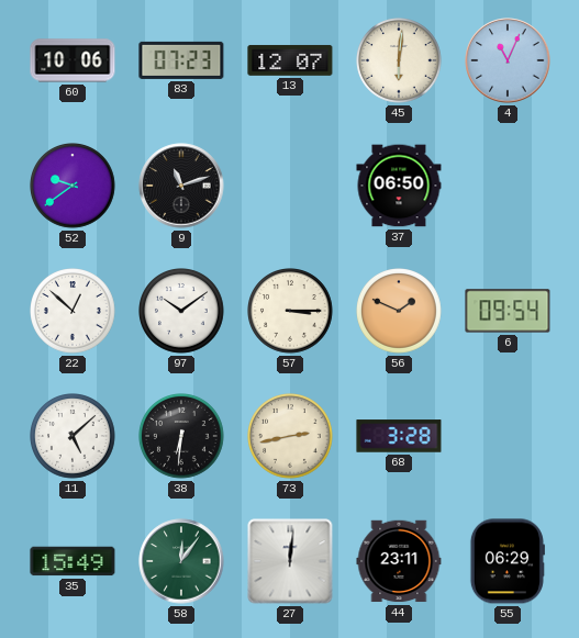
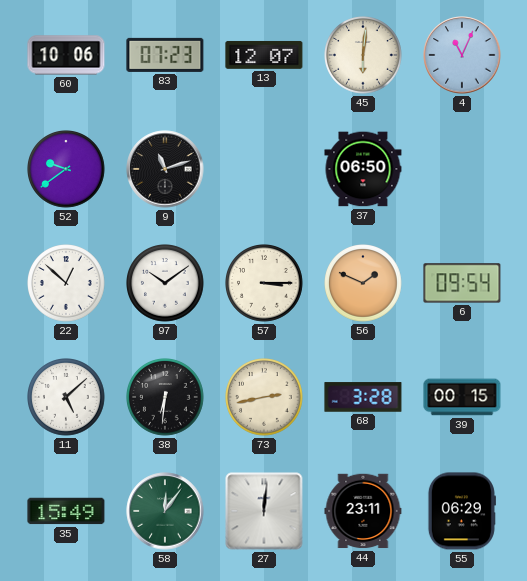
39: none -> 00:15
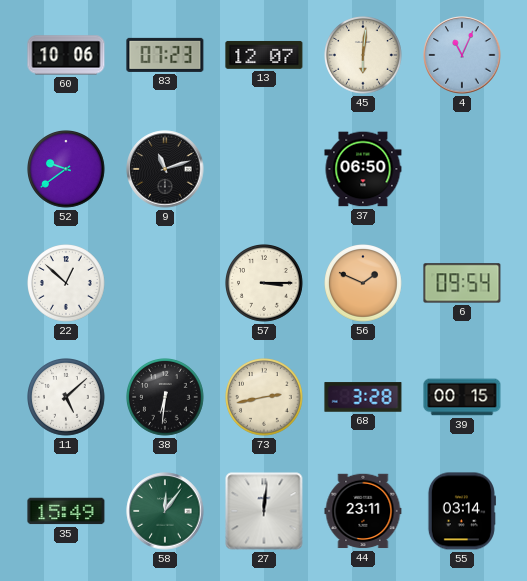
97: 10:09 -> none
55: 06:29 -> 03:14
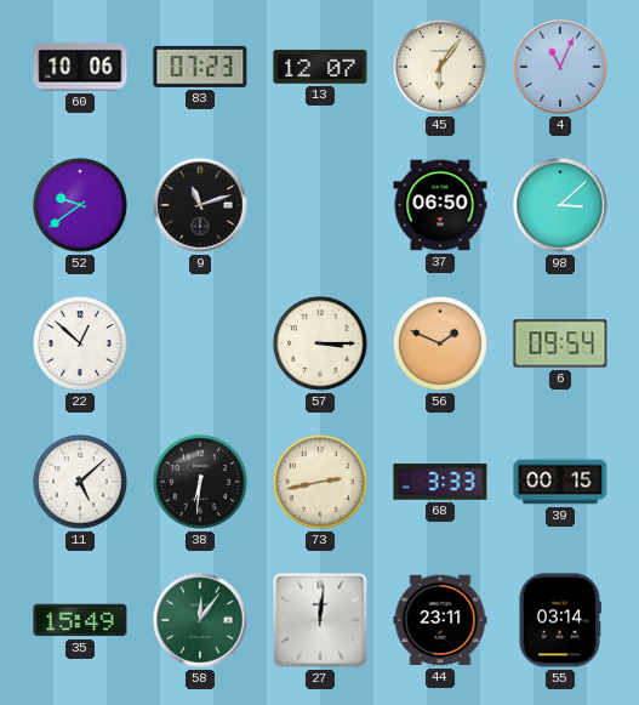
45: 6:01 -> 6:06
98: none -> 3:08
68: 3:28 -> 3:33
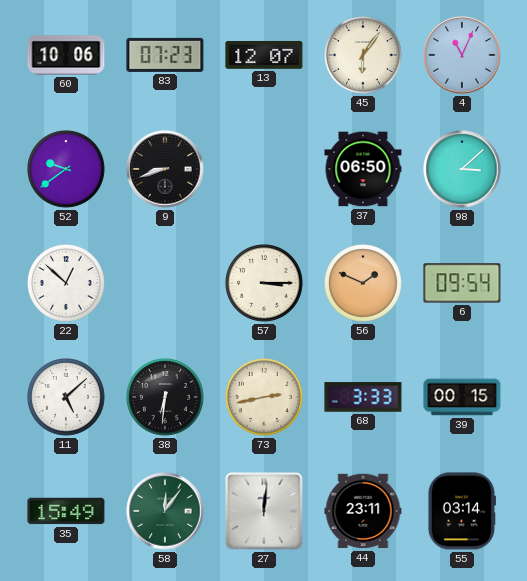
9: 11:12 -> 8:42
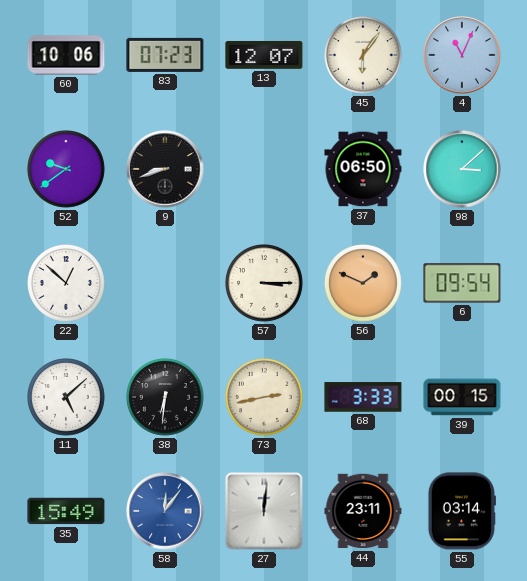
58 dial: green -> blue
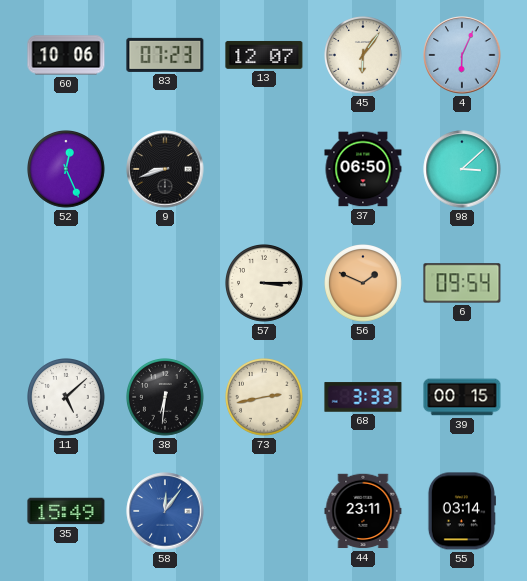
4: 11:04 -> 6:04
52: 9:39 -> 12:26
22: 12:52 -> none
27: 12:01 -> none
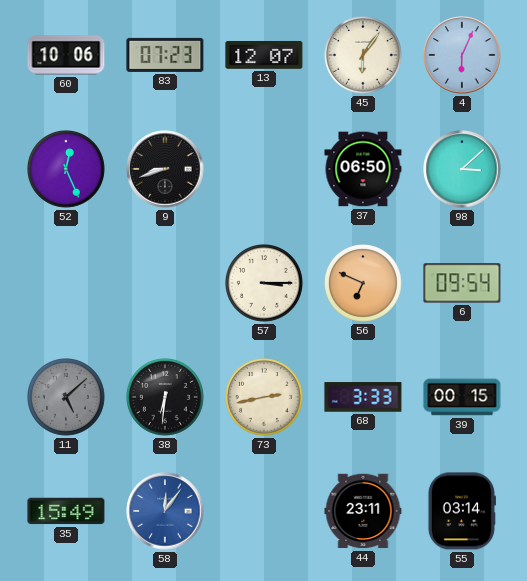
56: 1:49 -> 6:49
11 dial: white -> grey
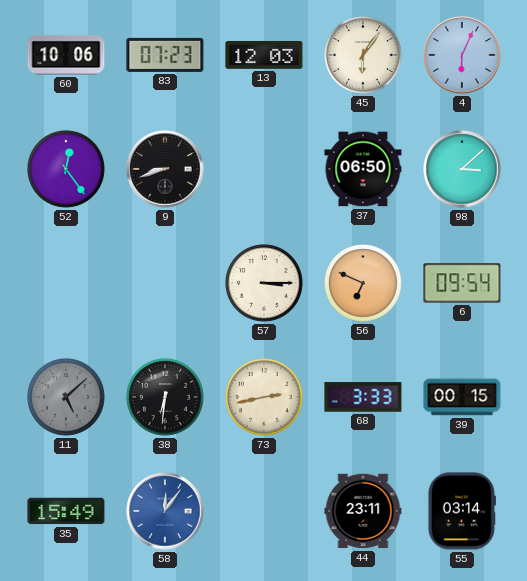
13: 12:07 -> 12:03
52: 12:26 -> 12:24
